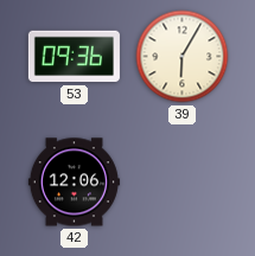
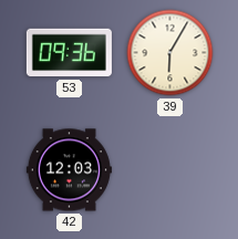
42: 12:06 -> 12:03
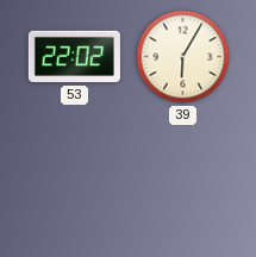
53: 09:36 -> 22:02
42: 12:03 -> none
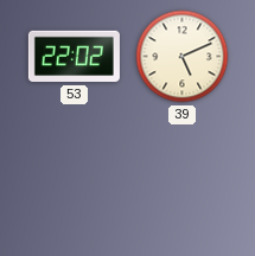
39: 6:05 -> 5:11
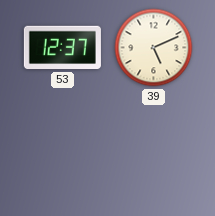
53: 22:02 -> 12:37
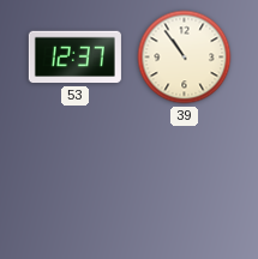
39: 5:11 -> 10:54
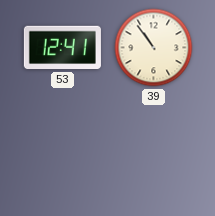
53: 12:37 -> 12:41
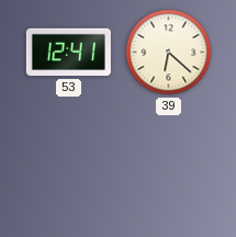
39: 10:54 -> 6:22
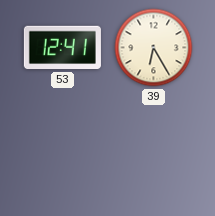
39: 6:22 -> 6:25
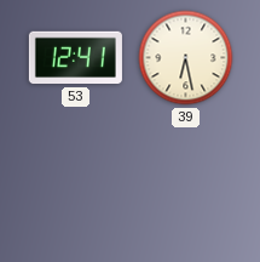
39: 6:25 -> 6:28
